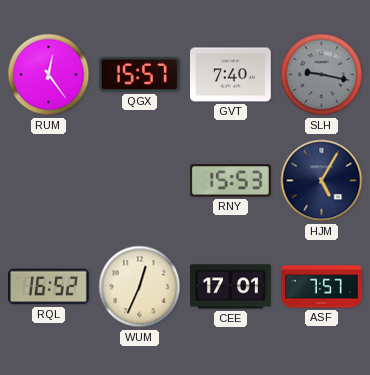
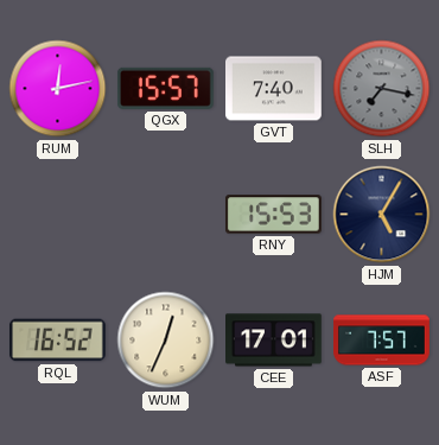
RUM: 12:24 -> 12:13
SLH: 9:17 -> 7:17
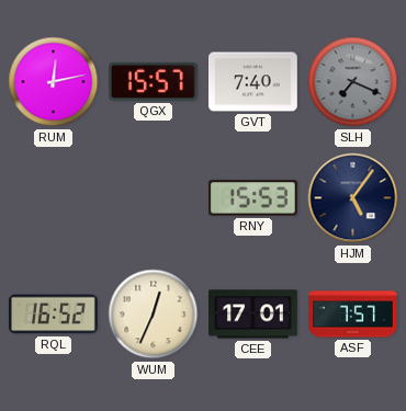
SLH: 7:17 -> 7:19
HJM: 5:05 -> 5:06
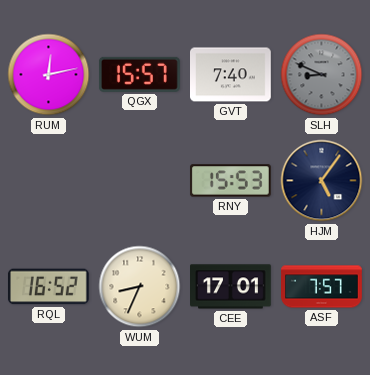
SLH: 7:19 -> 8:49
WUM: 12:34 -> 8:34
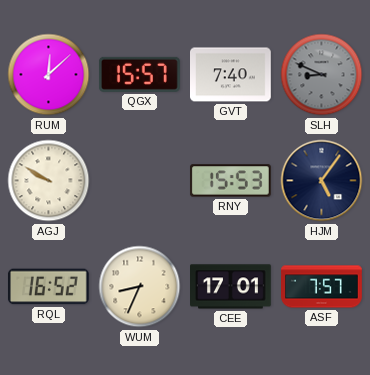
RUM: 12:13 -> 12:08
AGJ: none -> 9:50
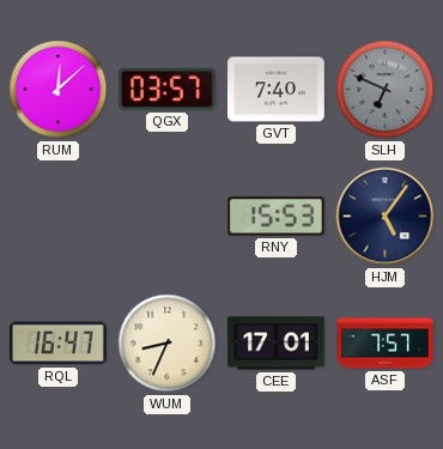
QGX: 15:57 -> 03:57
SLH: 8:49 -> 6:49
AGJ: 9:50 -> none
RQL: 16:52 -> 16:47
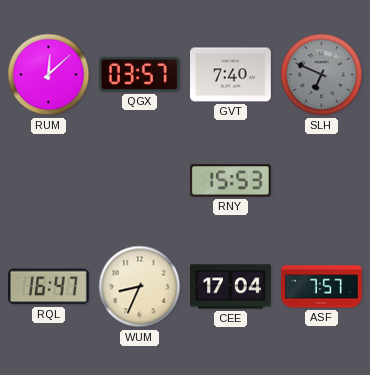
HJM: 5:06 -> none
CEE: 17:01 -> 17:04
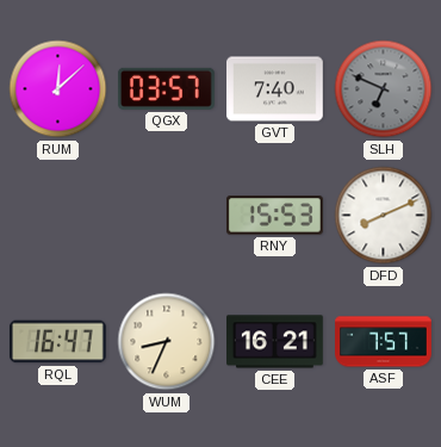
DFD: none -> 8:11
CEE: 17:04 -> 16:21
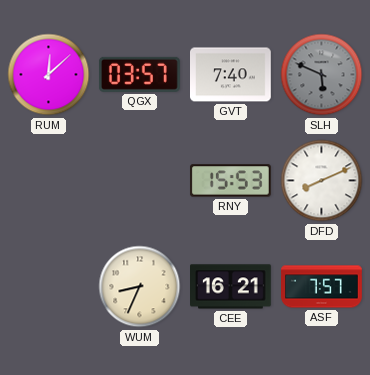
SLH: 6:49 -> 5:49
RQL: 16:47 -> none
